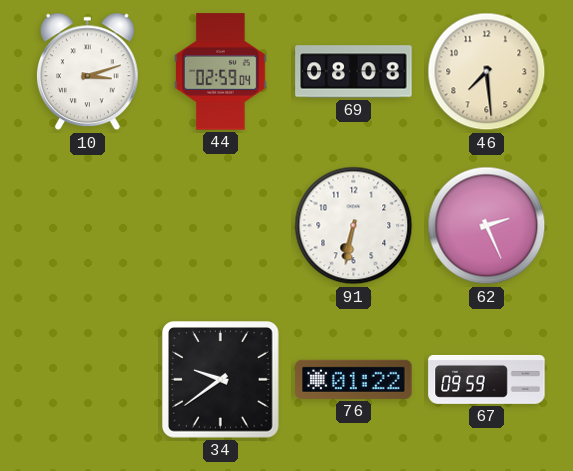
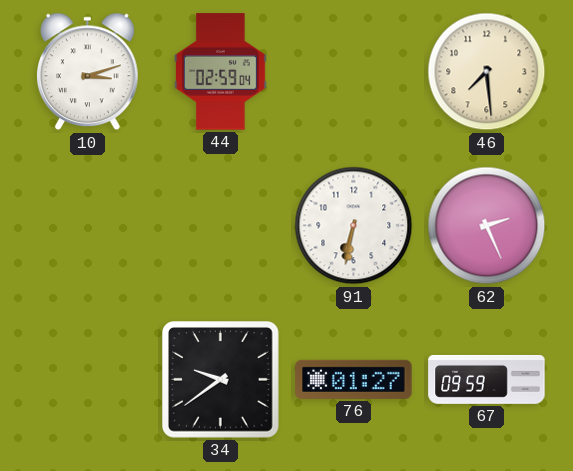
69: 08:08 -> none
76: 01:22 -> 01:27
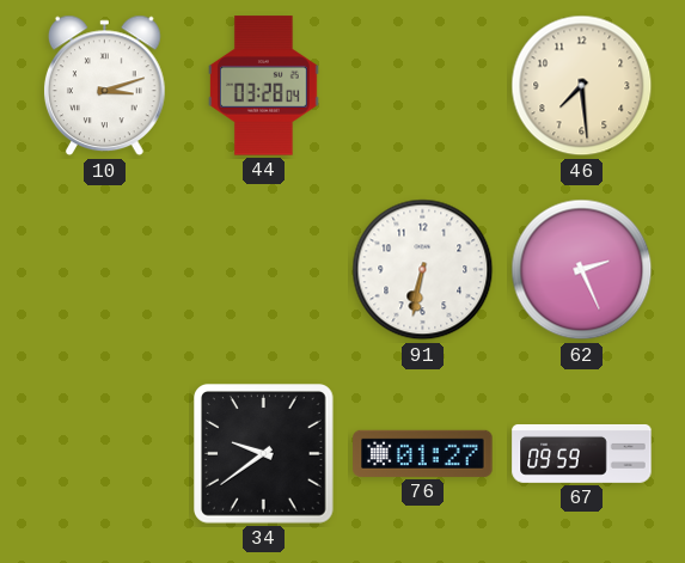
44: 02:59 -> 03:28
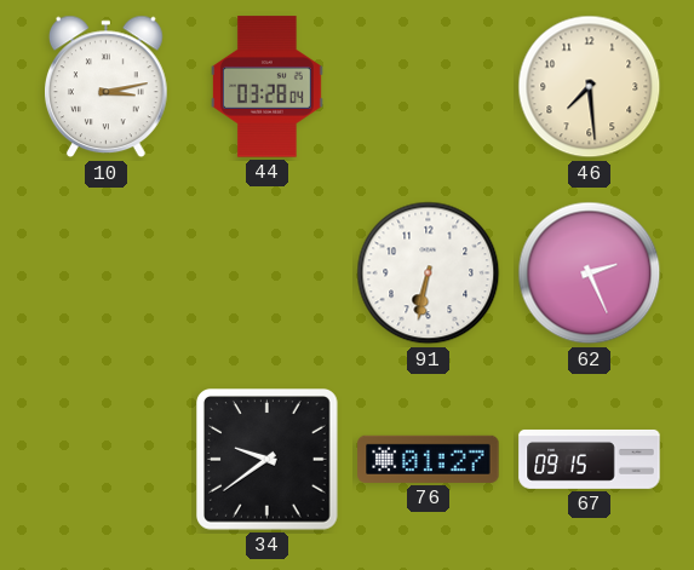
10: 3:12 -> 3:13
67: 09:59 -> 09:15
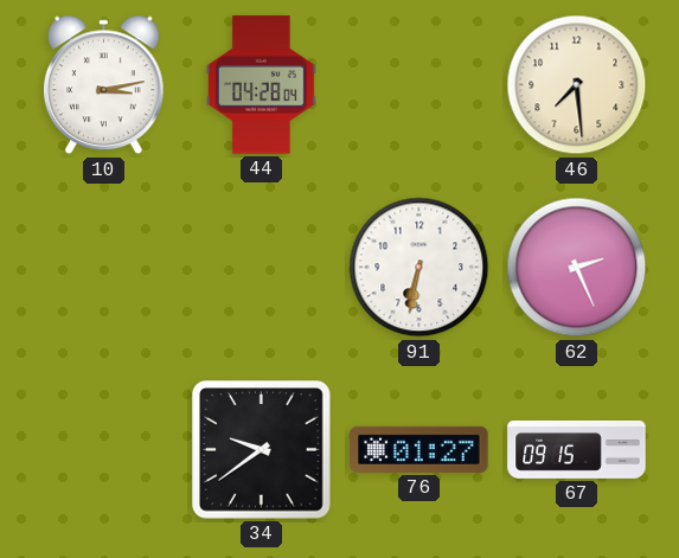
44: 03:28 -> 04:28
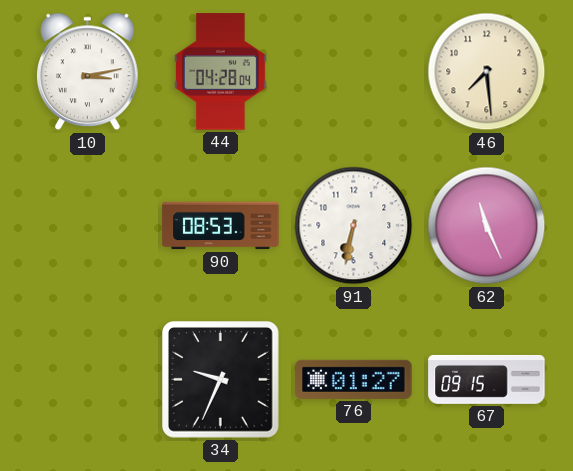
90: none -> 08:53
62: 2:26 -> 11:26
34: 9:39 -> 9:34
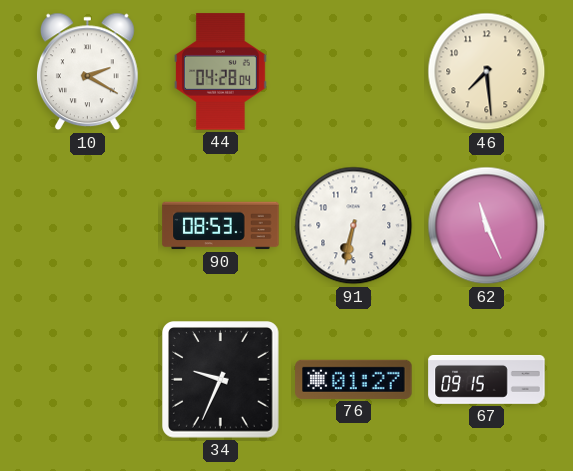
10: 3:13 -> 2:20
